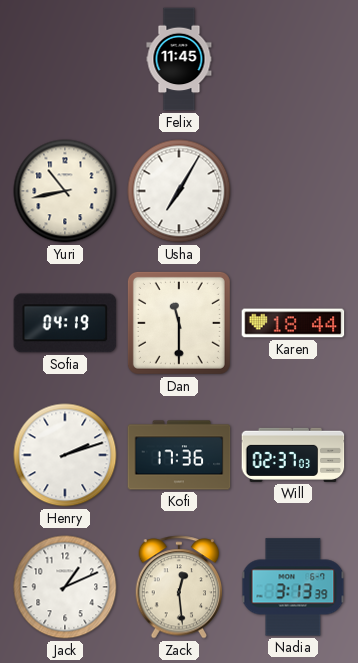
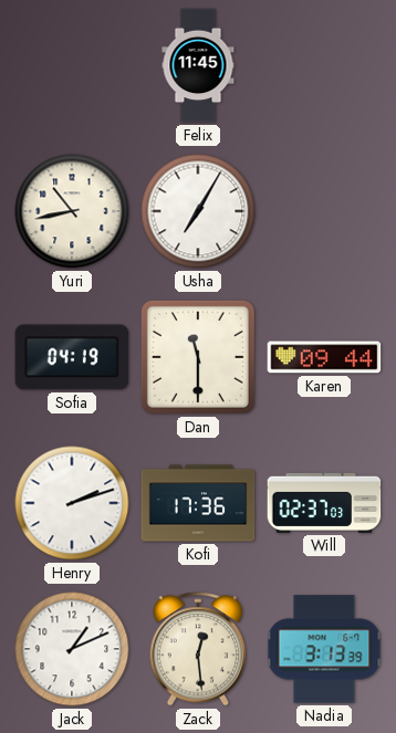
Karen: 18:44 -> 09:44
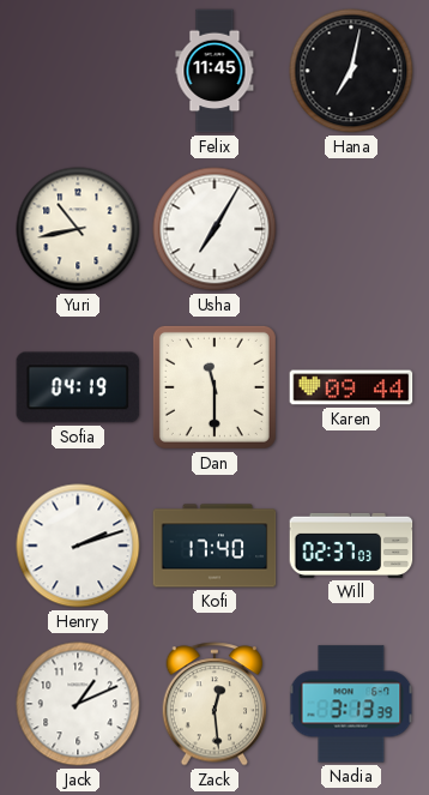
Hana: none -> 7:02
Kofi: 17:36 -> 17:40
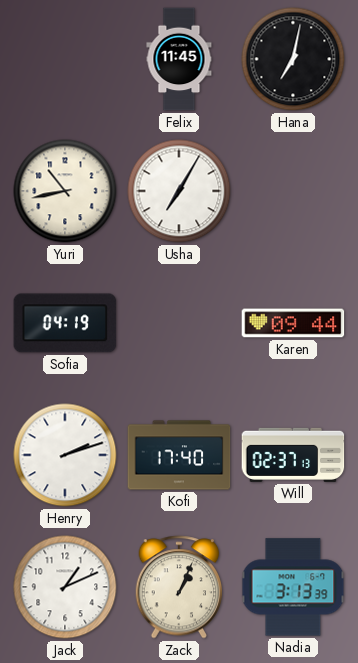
Dan: 11:30 -> none
Will: 02:37:03 -> 02:37:13
Zack: 12:29 -> 1:04
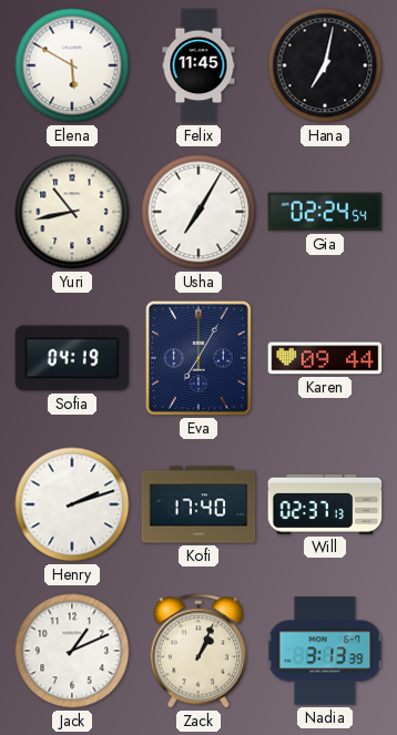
Elena: none -> 5:50
Gia: none -> 02:24
Eva: none -> 7:05
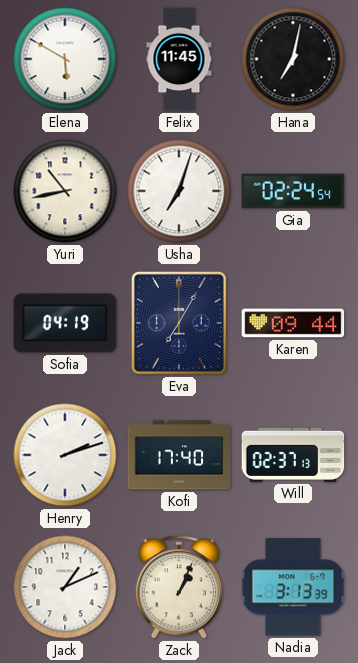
Usha: 7:05 -> 7:03
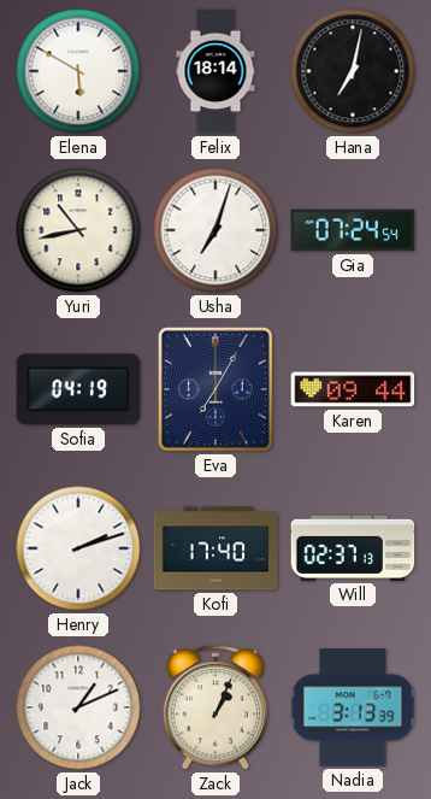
Felix: 11:45 -> 18:14
Gia: 02:24 -> 07:24
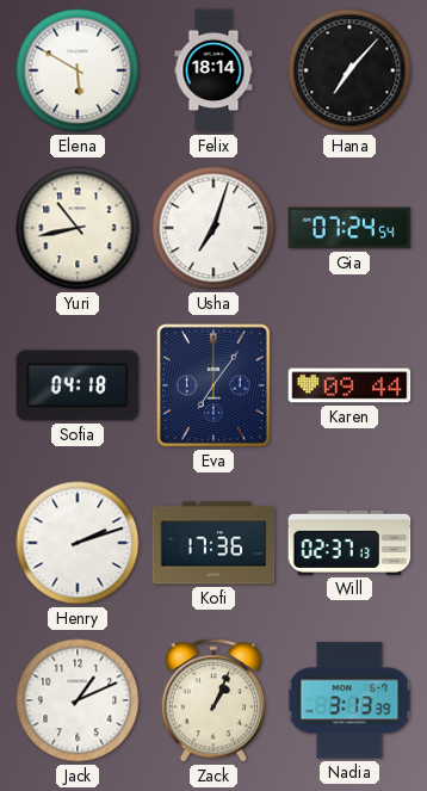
Hana: 7:02 -> 7:07
Sofia: 04:19 -> 04:18
Eva: 7:05 -> 7:06
Kofi: 17:40 -> 17:36
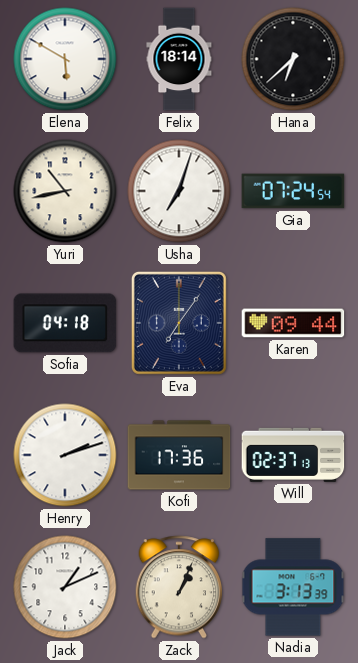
Hana: 7:07 -> 6:38
